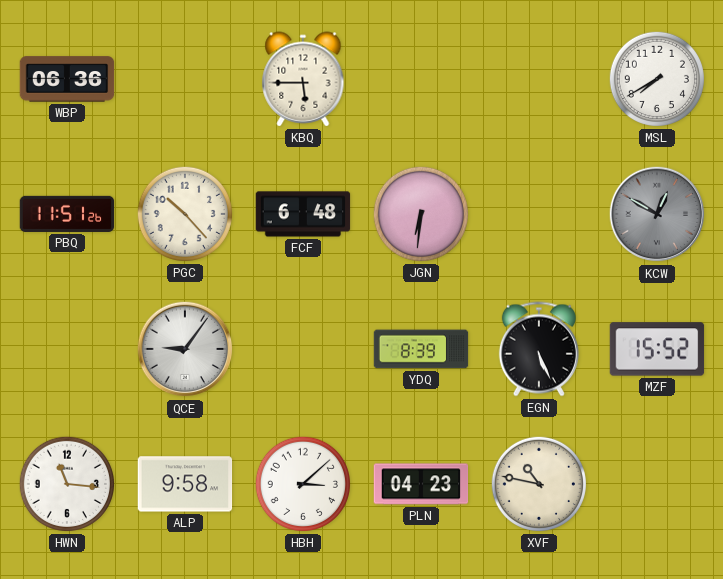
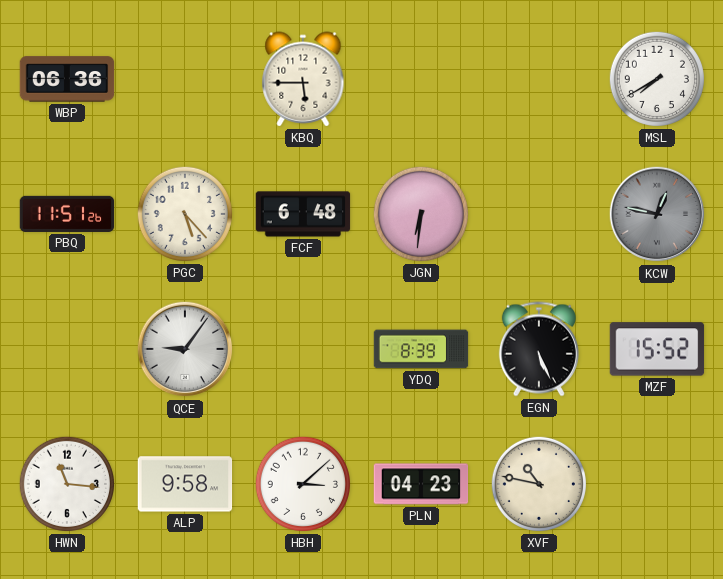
PGC: 10:23 -> 5:23
KCW: 12:50 -> 12:47
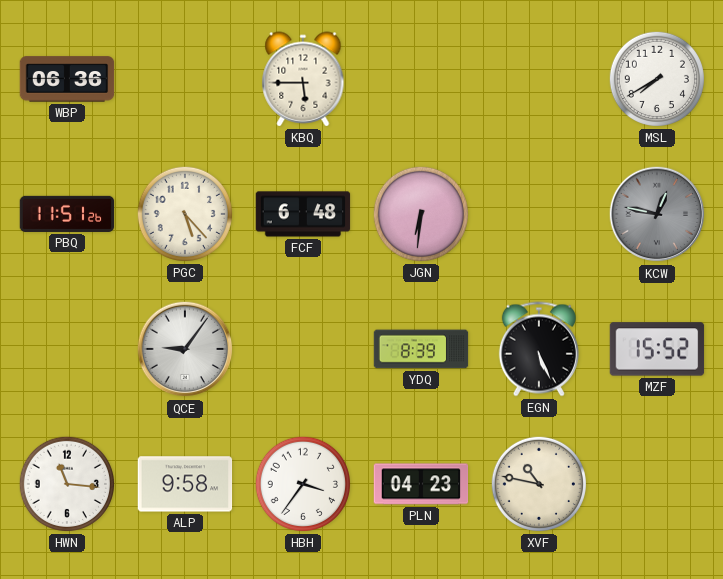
HBH: 3:08 -> 3:36
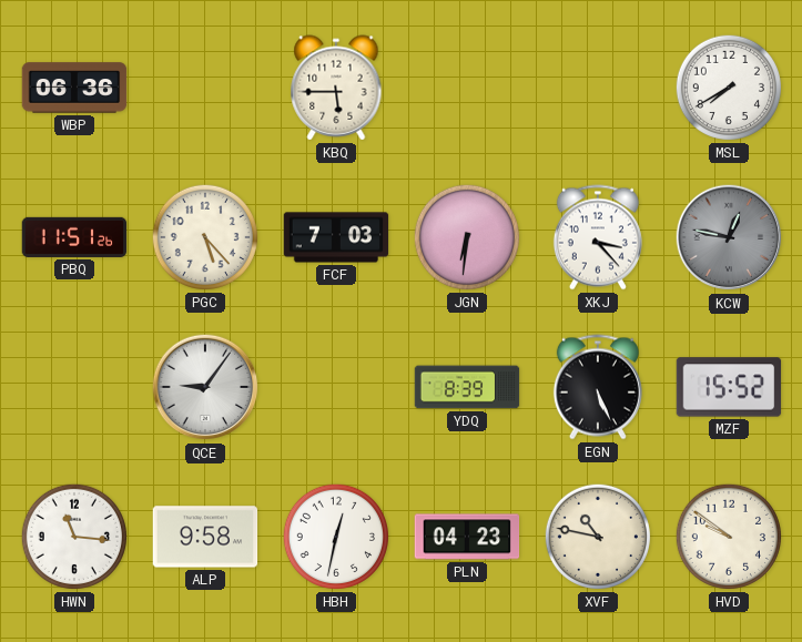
FCF: 6:48 -> 7:03
XKJ: none -> 3:23
HBH: 3:36 -> 12:32
HVD: none -> 9:51
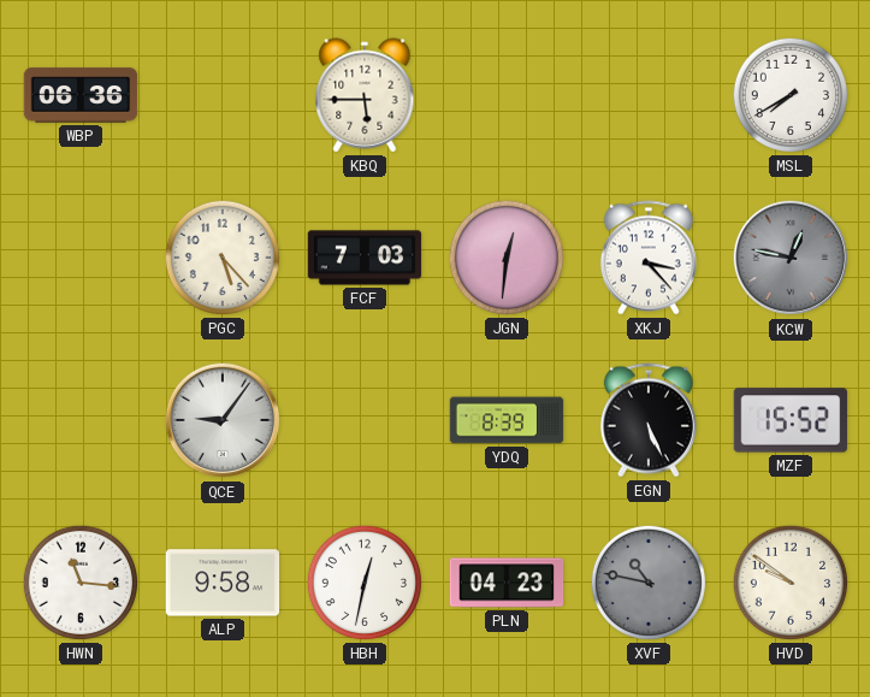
PBQ: 11:51 -> none
JGN: 6:31 -> 12:31
XVF dial: cream -> grey
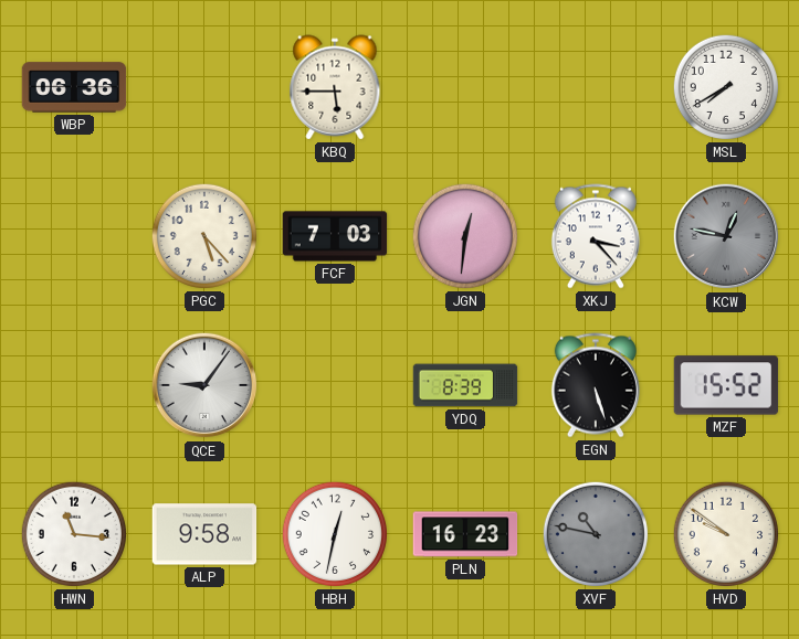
EGN: 5:26 -> 5:27
PLN: 04:23 -> 16:23
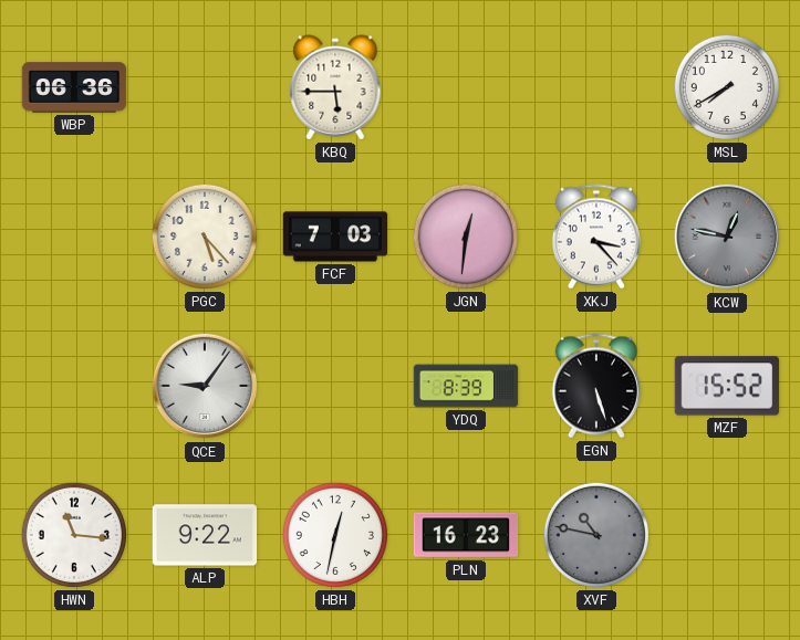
ALP: 9:58 -> 9:22
HVD: 9:51 -> none
